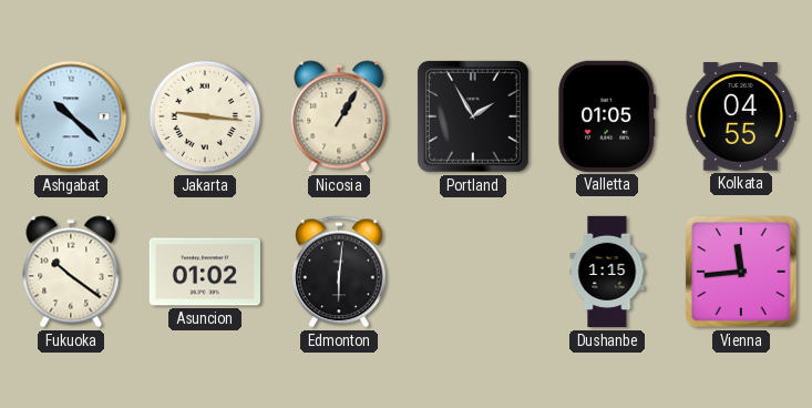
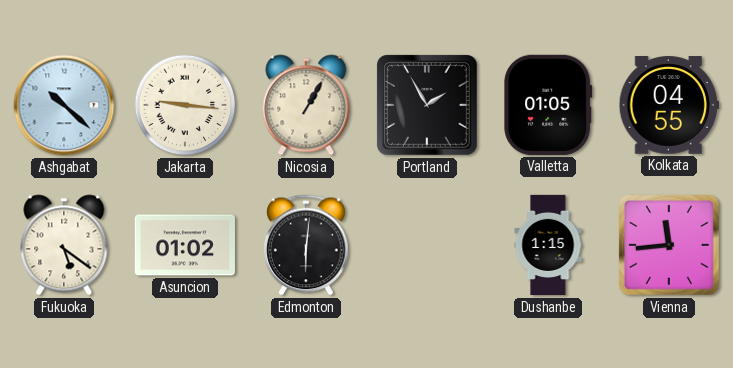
Fukuoka: 10:21 -> 5:21
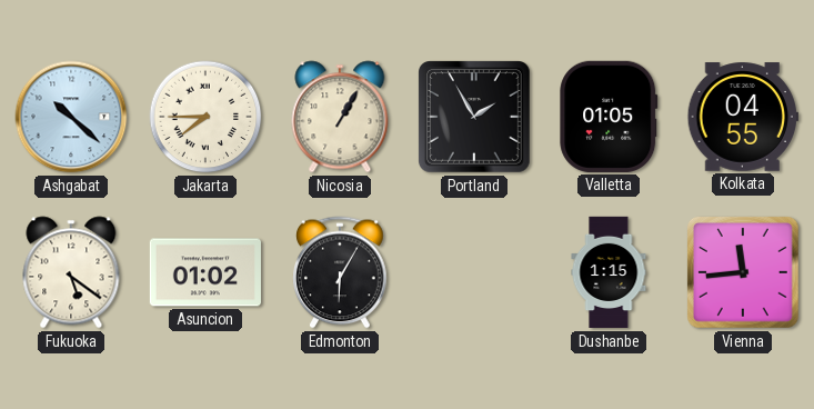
Jakarta: 9:16 -> 7:45
Edmonton: 6:01 -> 6:05
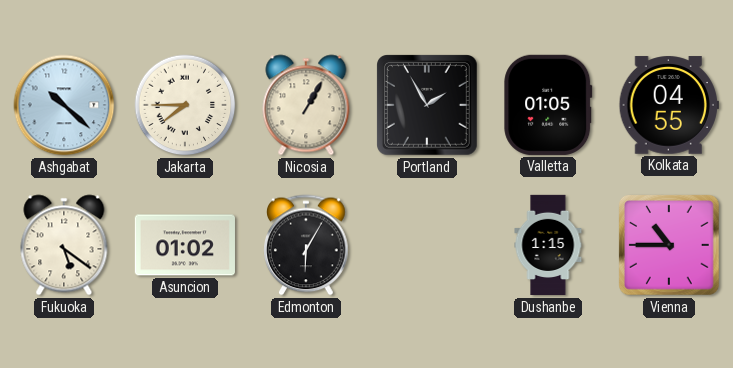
Vienna: 11:44 -> 10:45
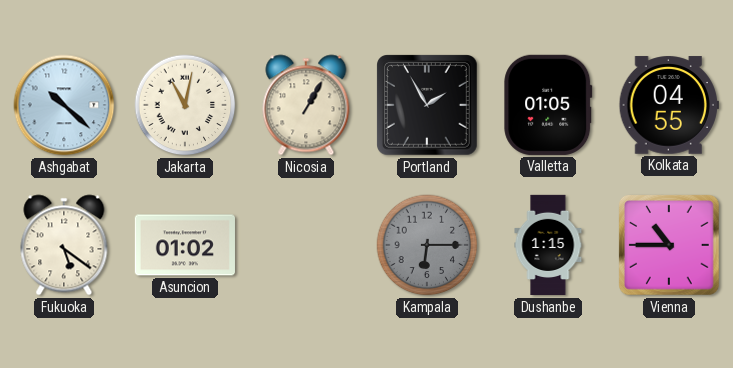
Jakarta: 7:45 -> 11:02
Edmonton: 6:05 -> none
Kampala: none -> 6:15
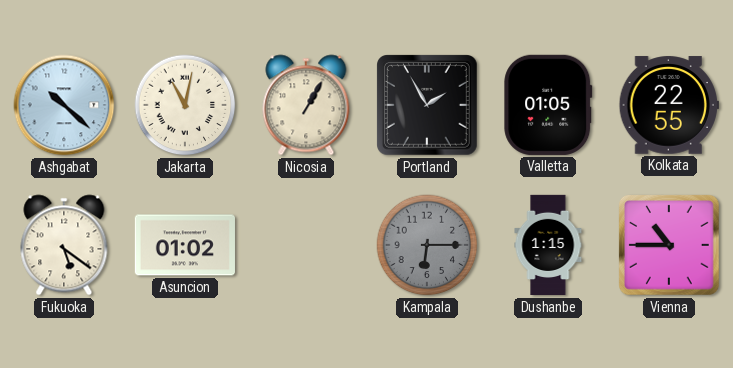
Kolkata: 04:55 -> 22:55
